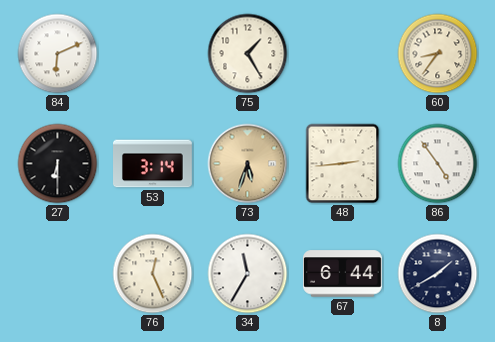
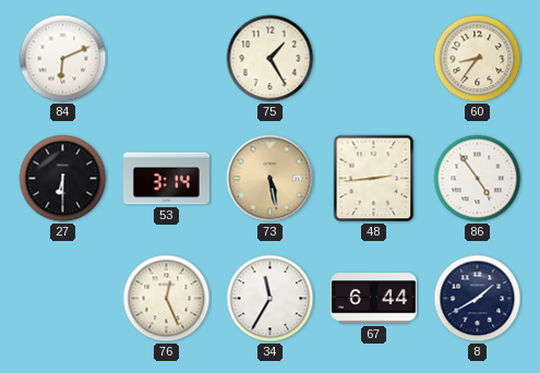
73: 5:33 -> 5:28
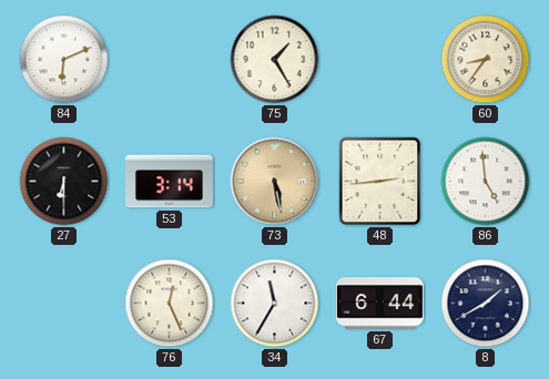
86: 4:54 -> 4:59
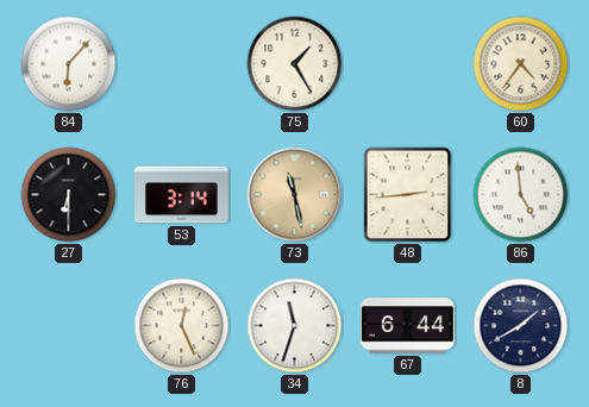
84: 6:11 -> 6:07
60: 8:36 -> 4:36
73: 5:28 -> 11:28
34: 11:35 -> 11:33
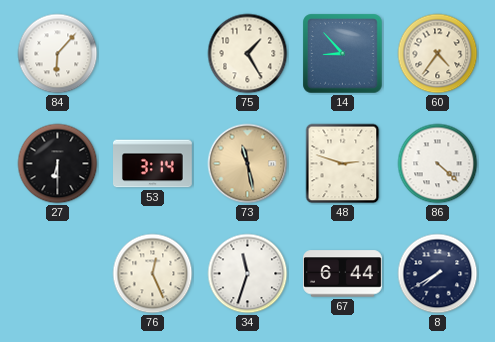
14: none -> 8:53
48: 2:44 -> 2:48
86: 4:59 -> 4:22
8: 1:40 -> 7:40
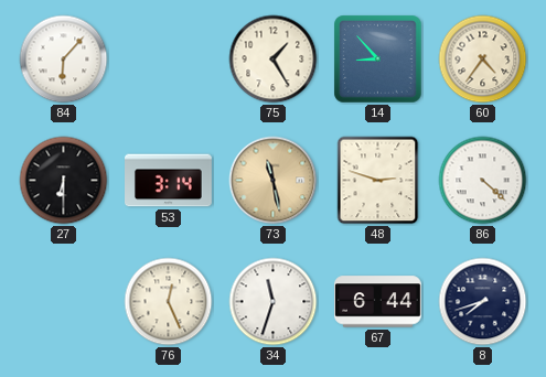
8: 7:40 -> 7:42
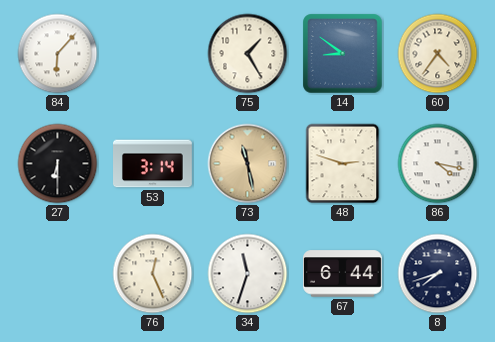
14: 8:53 -> 8:51
86: 4:22 -> 4:17
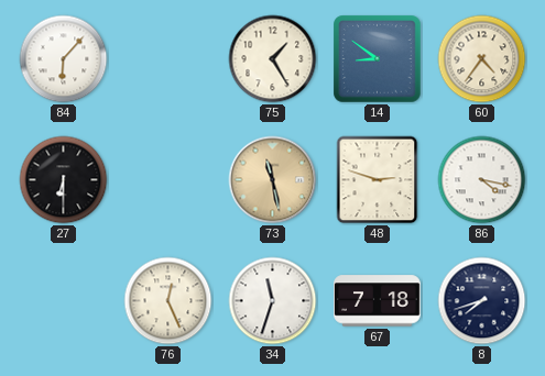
53: 3:14 -> none
67: 6:44 -> 7:18
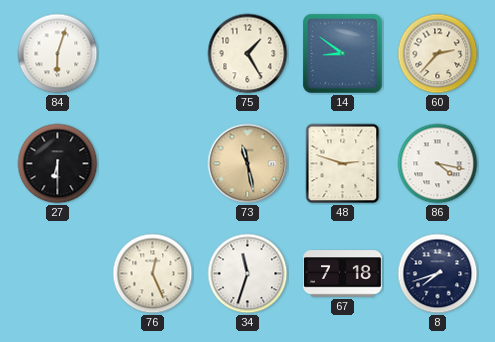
84: 6:07 -> 6:03
60: 4:36 -> 2:37
